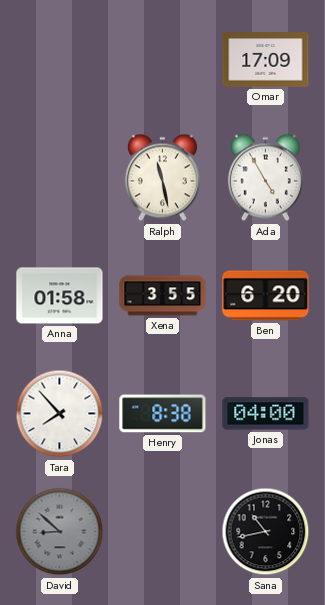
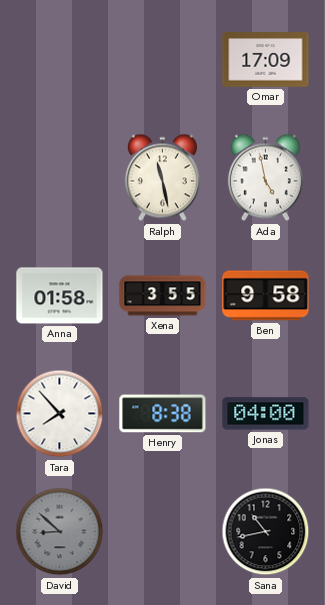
Ada: 4:55 -> 4:58
Ben: 6:20 -> 9:58
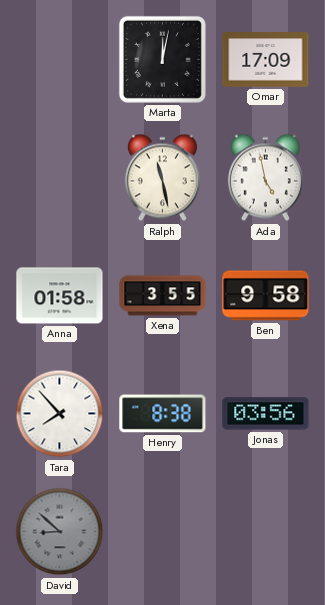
Marta: none -> 12:02
Jonas: 04:00 -> 03:56
Sana: 10:43 -> none
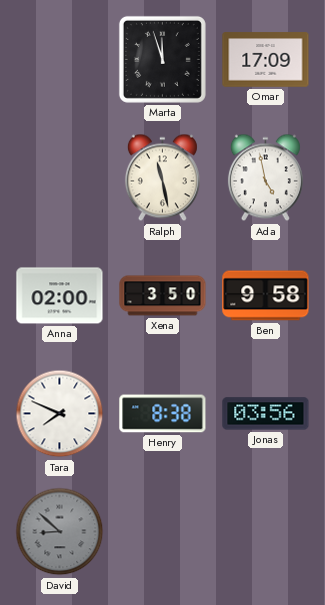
Marta: 12:02 -> 11:57
Anna: 01:58 -> 02:00
Xena: 3:55 -> 3:50
Tara: 7:53 -> 7:49
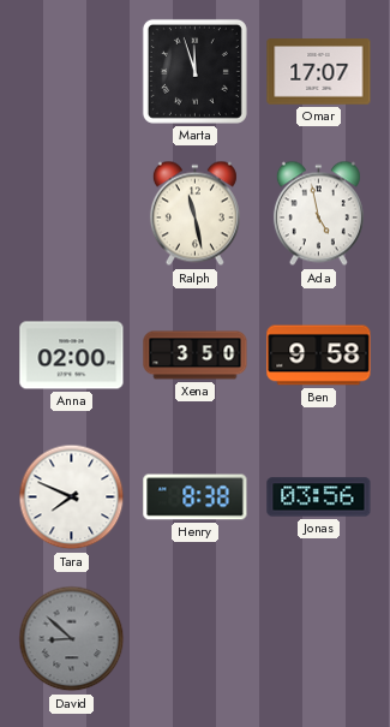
Omar: 17:09 -> 17:07
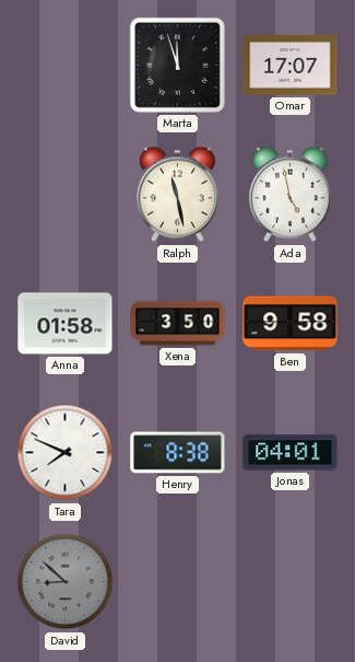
Anna: 02:00 -> 01:58
Jonas: 03:56 -> 04:01
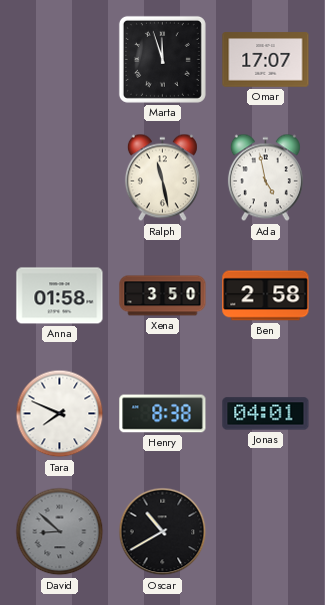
Ben: 9:58 -> 2:58
Oscar: none -> 10:40
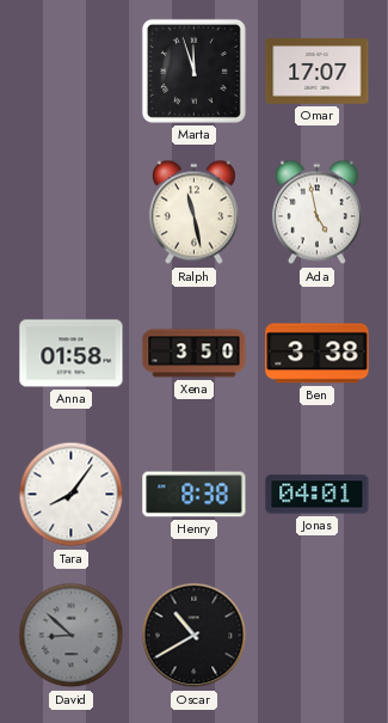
Ben: 2:58 -> 3:38
Tara: 7:49 -> 8:06
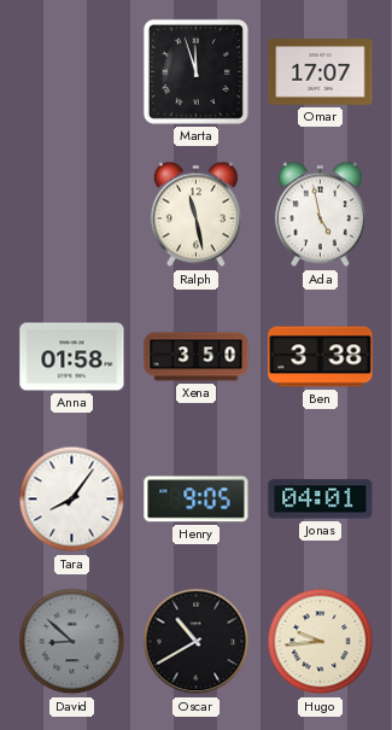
Henry: 8:38 -> 9:05
Hugo: none -> 9:44
